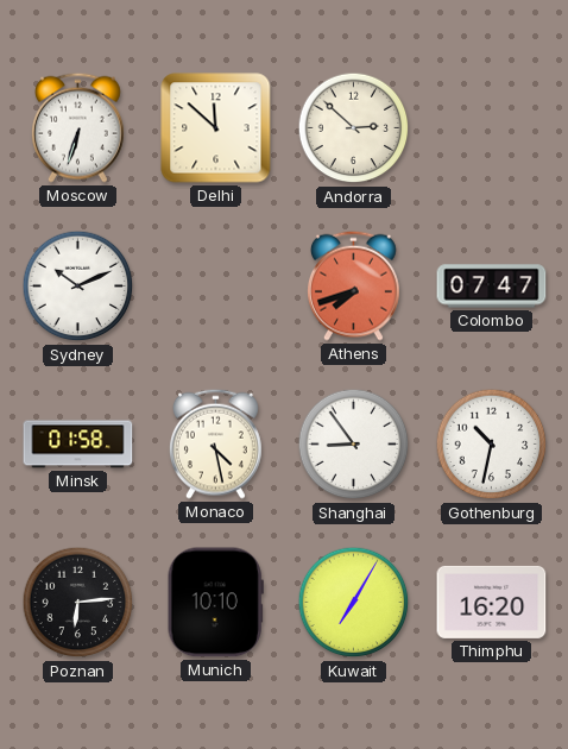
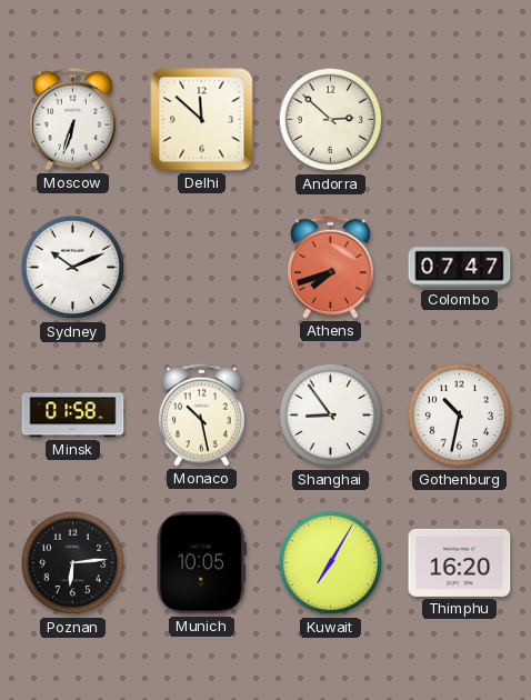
Monaco: 4:28 -> 10:28
Munich: 10:10 -> 10:05
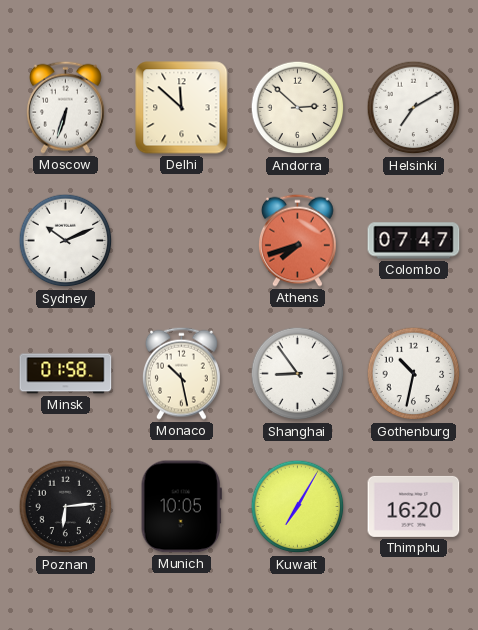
Helsinki: none -> 7:10
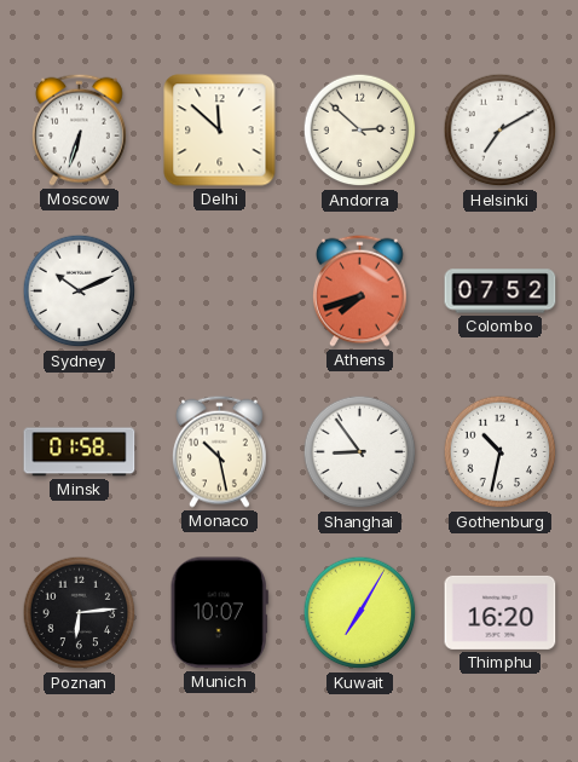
Colombo: 07:47 -> 07:52
Munich: 10:05 -> 10:07
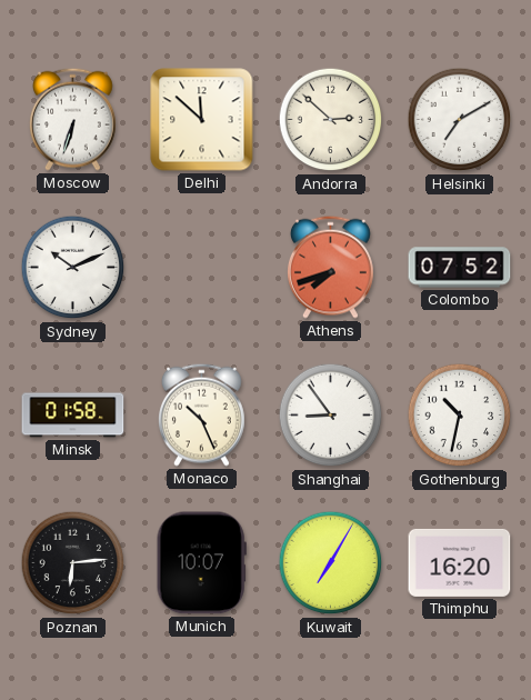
Monaco: 10:28 -> 10:26
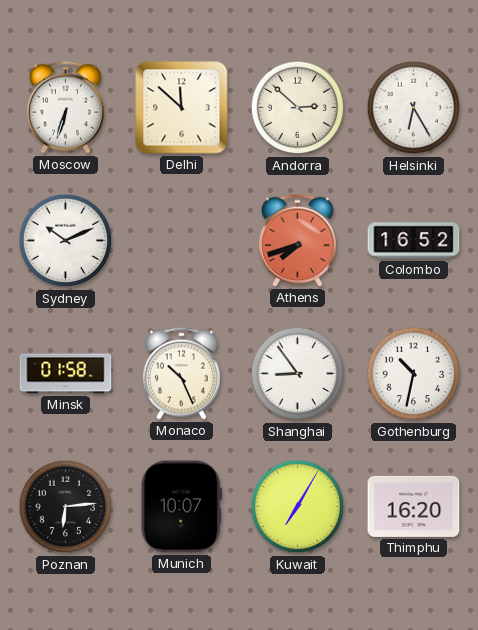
Helsinki: 7:10 -> 6:25
Colombo: 07:52 -> 16:52
